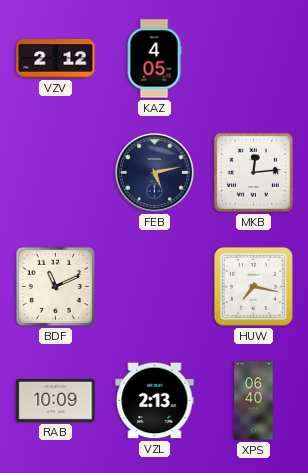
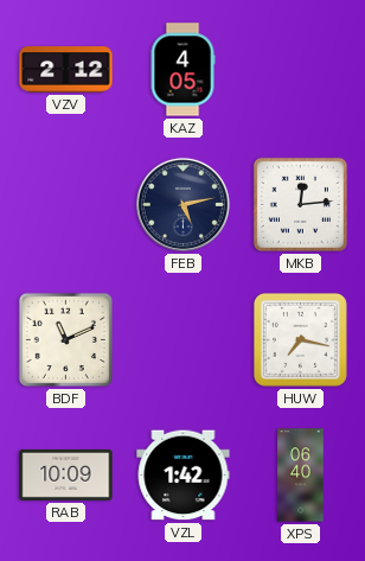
VZL: 2:13 -> 1:42
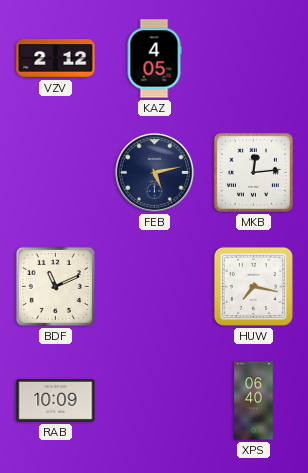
VZL: 1:42 -> none
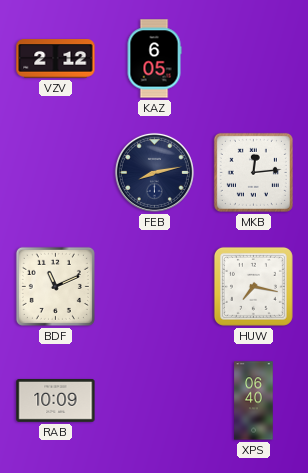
KAZ: 4:05 -> 6:05
FEB: 5:13 -> 8:13
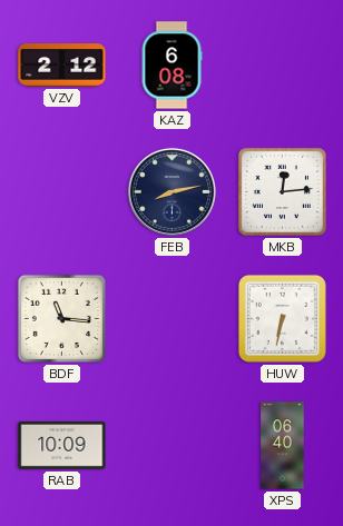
KAZ: 6:05 -> 6:08
BDF: 11:11 -> 11:16
HUW: 7:17 -> 6:32
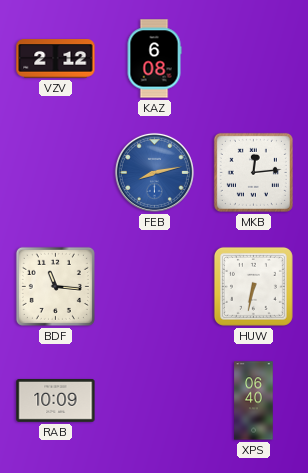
FEB dial: navy -> blue
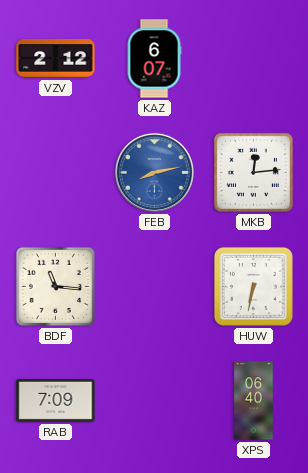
KAZ: 6:08 -> 6:07
RAB: 10:09 -> 7:09
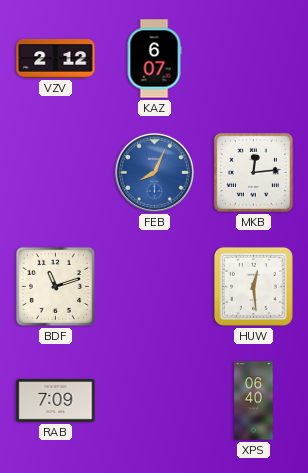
FEB: 8:13 -> 8:04
BDF: 11:16 -> 11:12
HUW: 6:32 -> 12:29
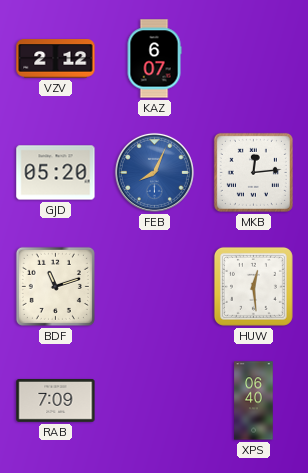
GJD: none -> 05:20
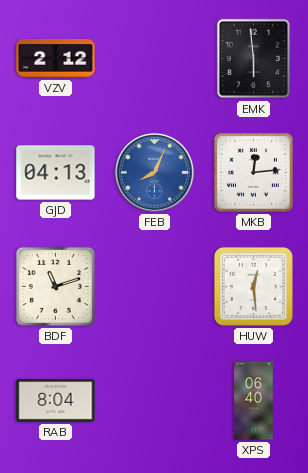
KAZ: 6:07 -> none
EMK: none -> 5:59
GJD: 05:20 -> 04:13
RAB: 7:09 -> 8:04
